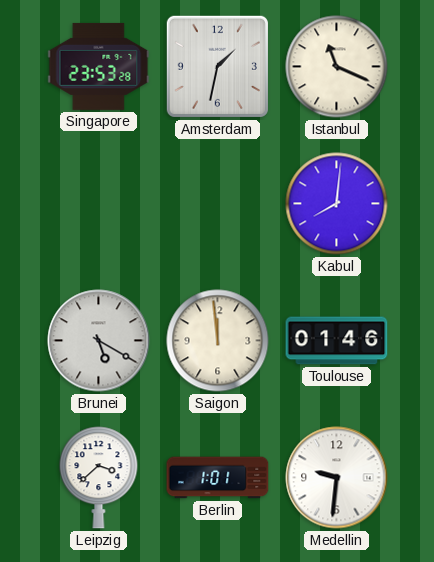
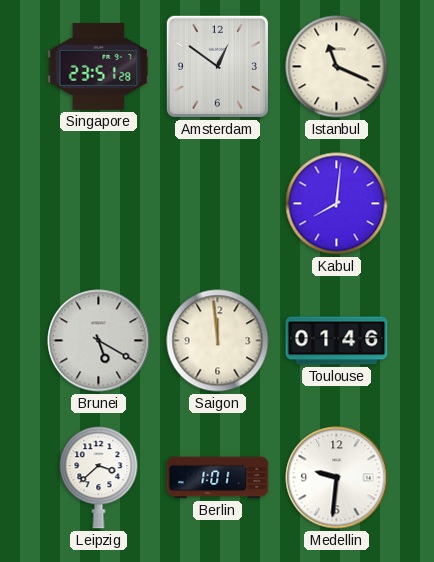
Singapore: 23:53 -> 23:51
Amsterdam: 1:32 -> 12:51
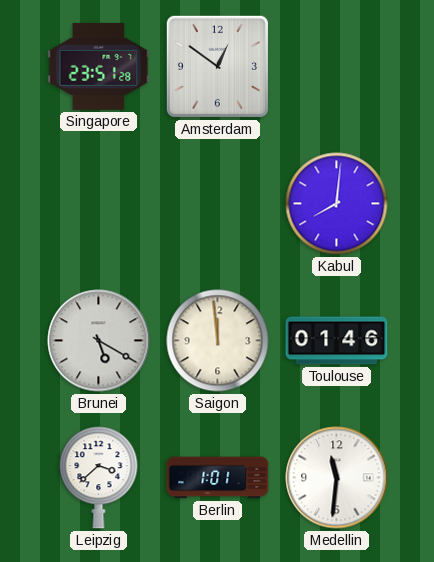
Istanbul: 11:19 -> none
Medellin: 9:31 -> 11:31
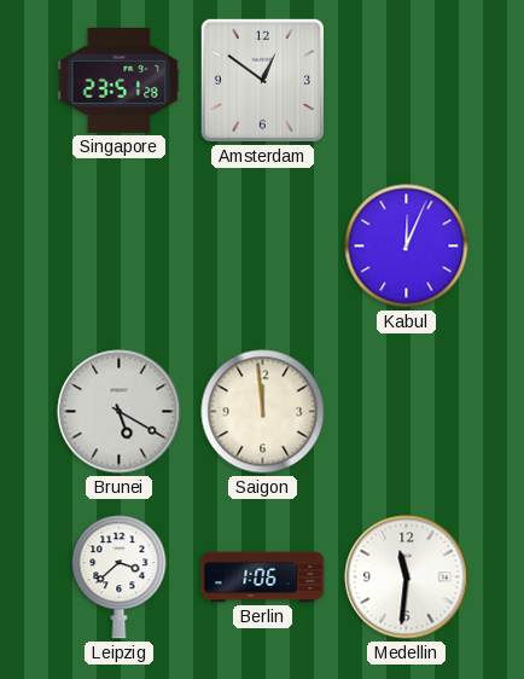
Kabul: 8:01 -> 12:04
Toulouse: 01:46 -> none
Berlin: 1:01 -> 1:06
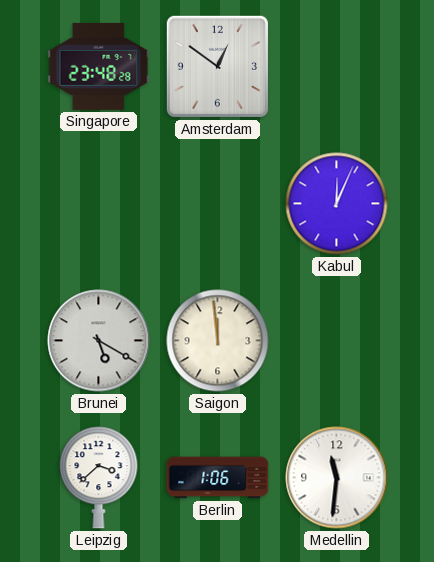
Singapore: 23:51 -> 23:48
